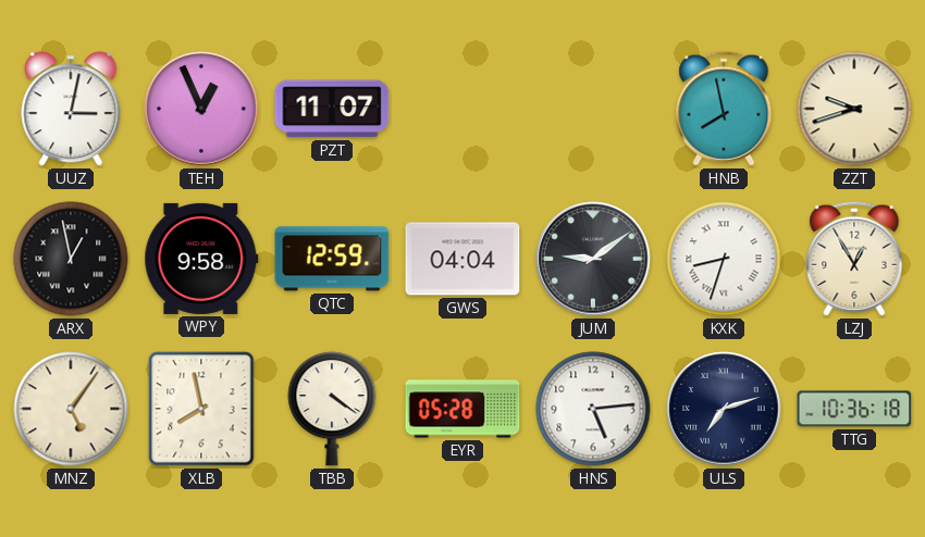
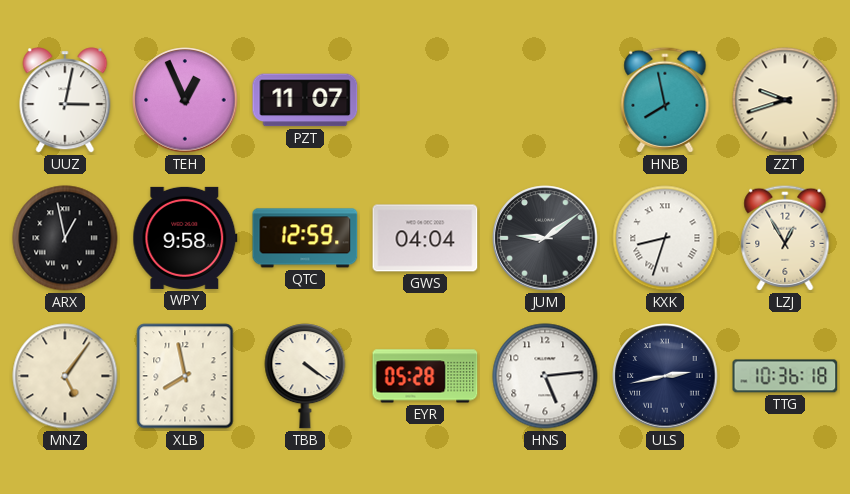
ULS: 7:12 -> 2:43
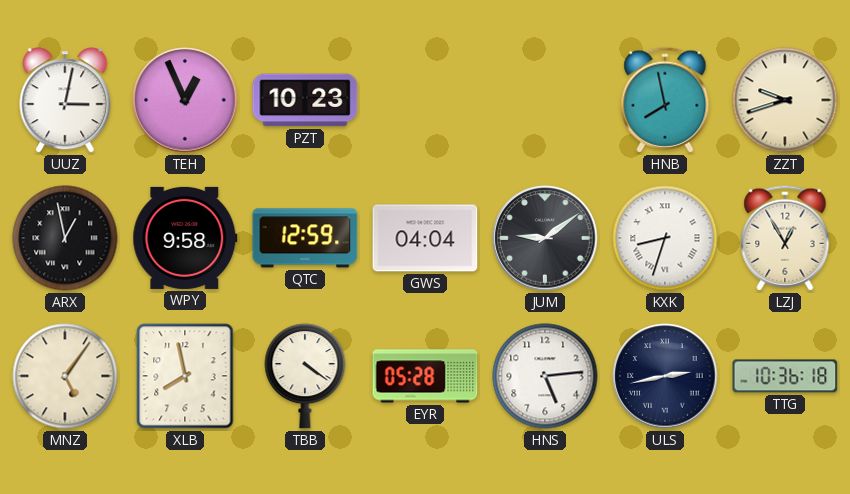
PZT: 11:07 -> 10:23
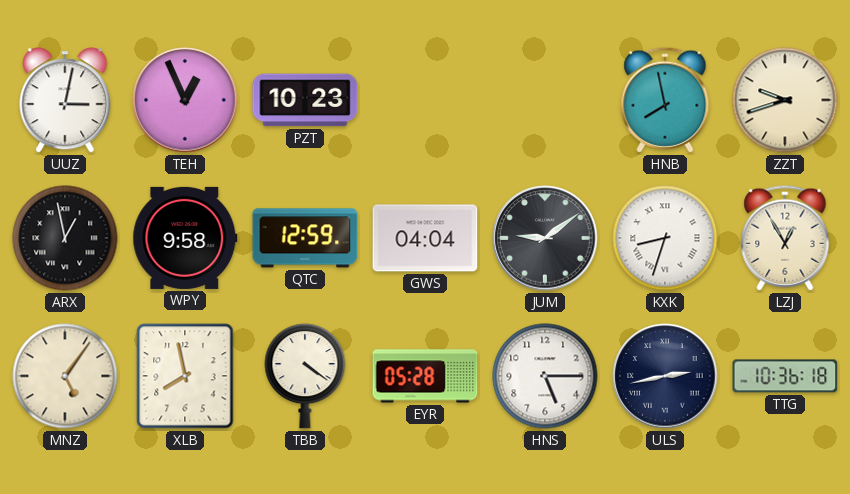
HNS: 5:14 -> 5:15
